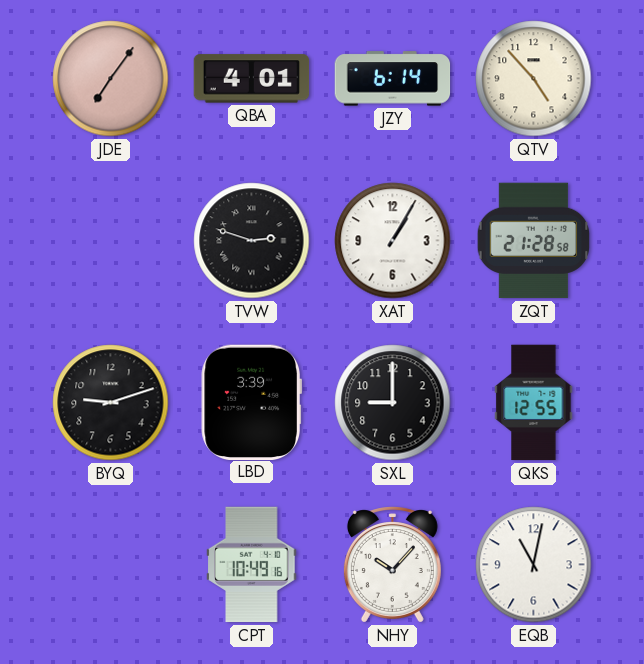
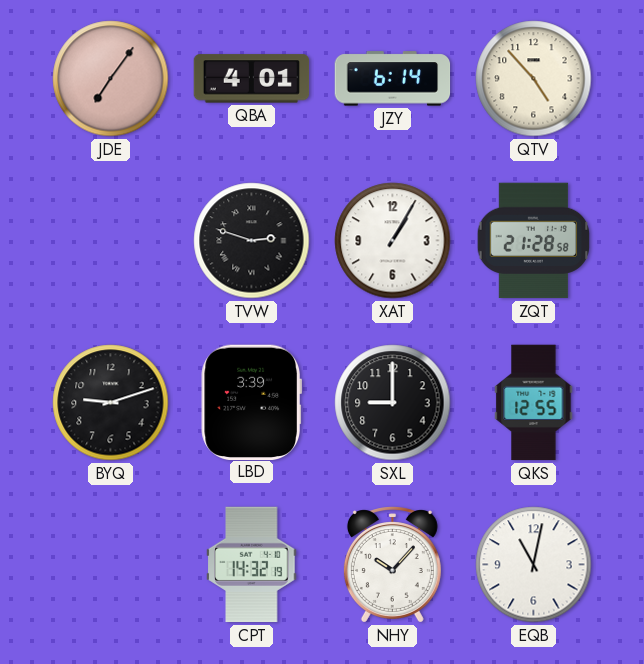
CPT: 10:49 -> 14:32
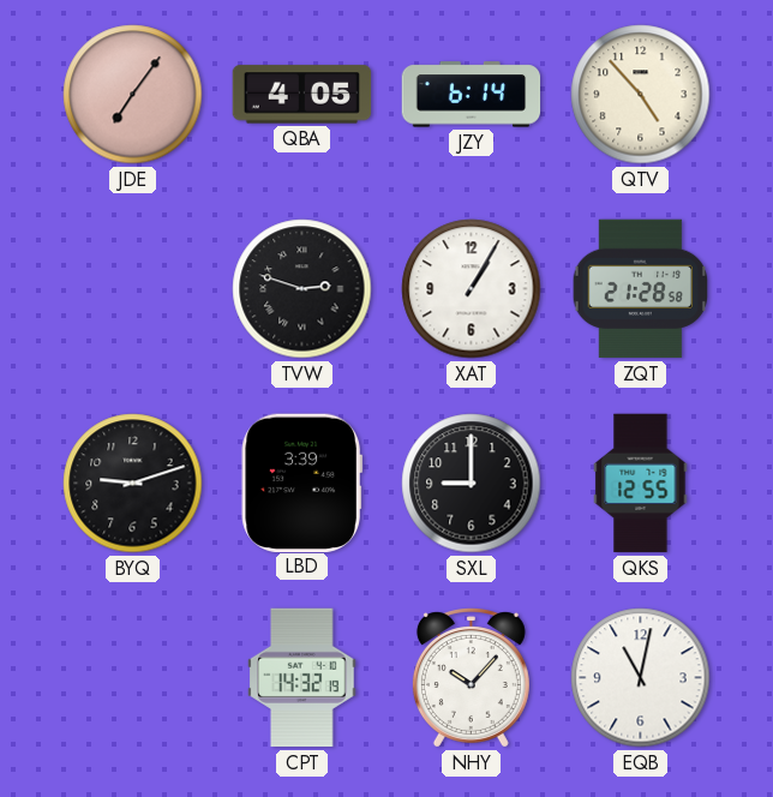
QBA: 4:01 -> 4:05
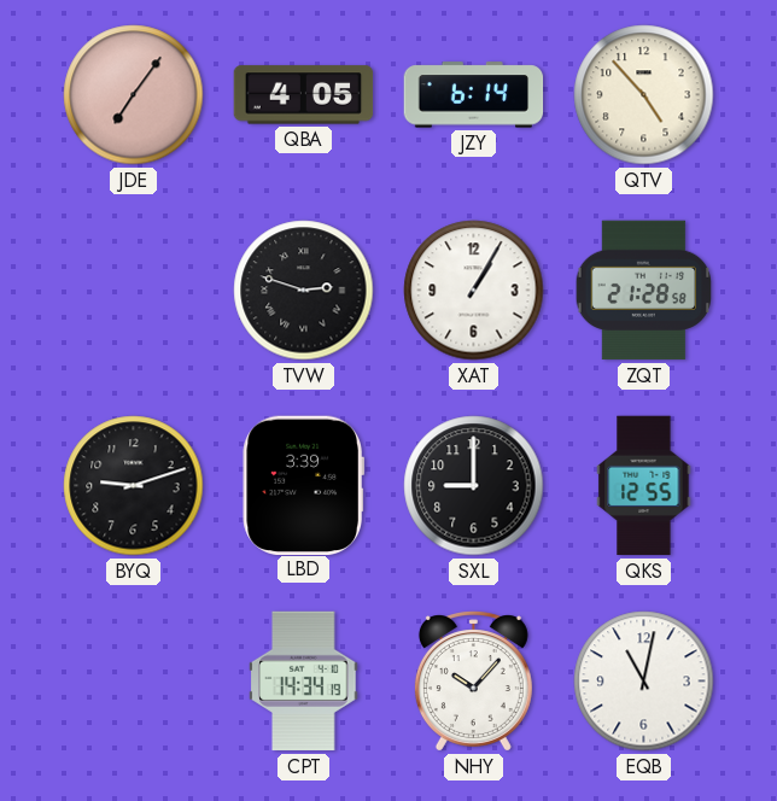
CPT: 14:32 -> 14:34
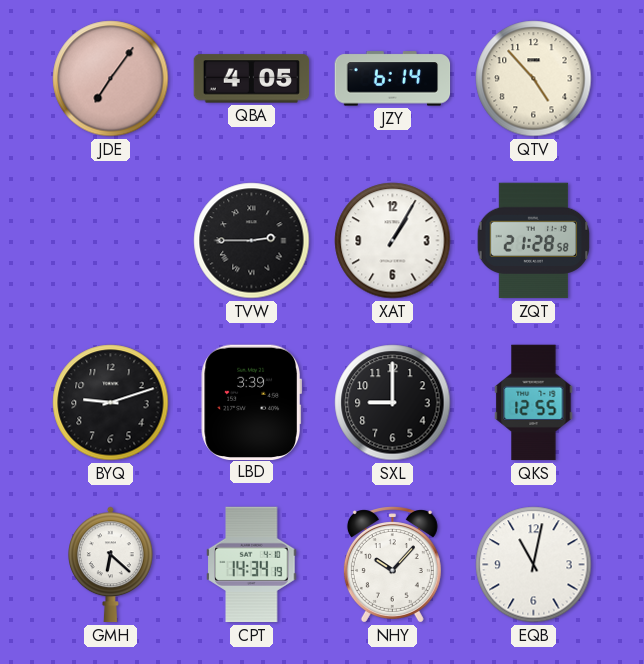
TVW: 2:48 -> 2:45
GMH: none -> 6:22
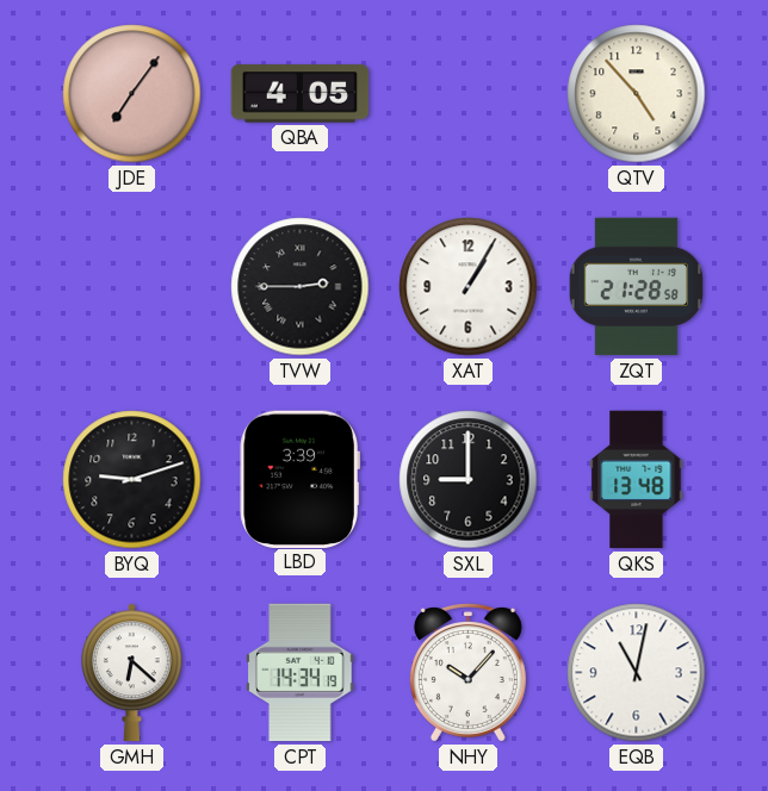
JZY: 6:14 -> none
QKS: 12:55 -> 13:48
